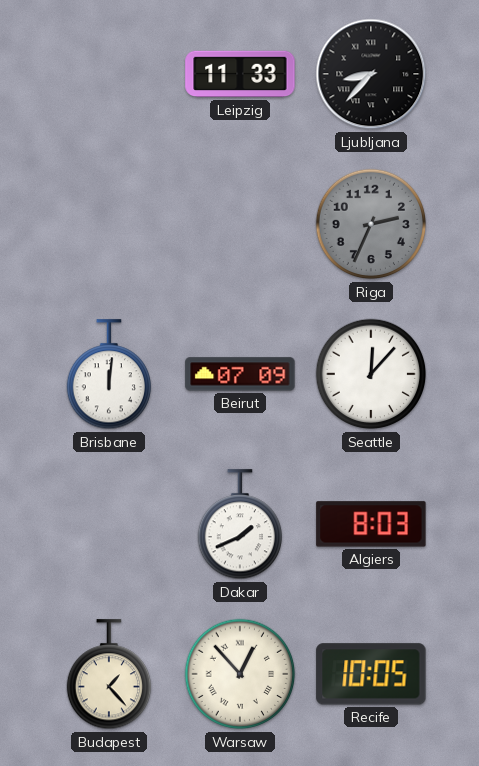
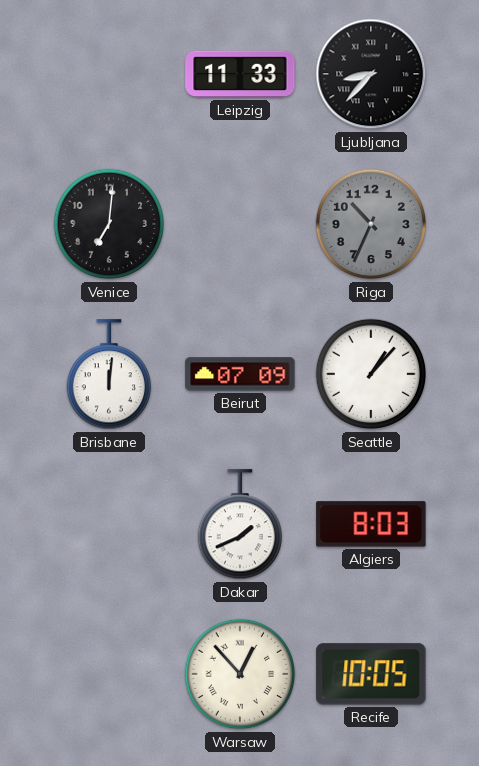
Venice: none -> 7:01
Riga: 2:34 -> 10:34
Seattle: 12:07 -> 1:07
Budapest: 1:23 -> none
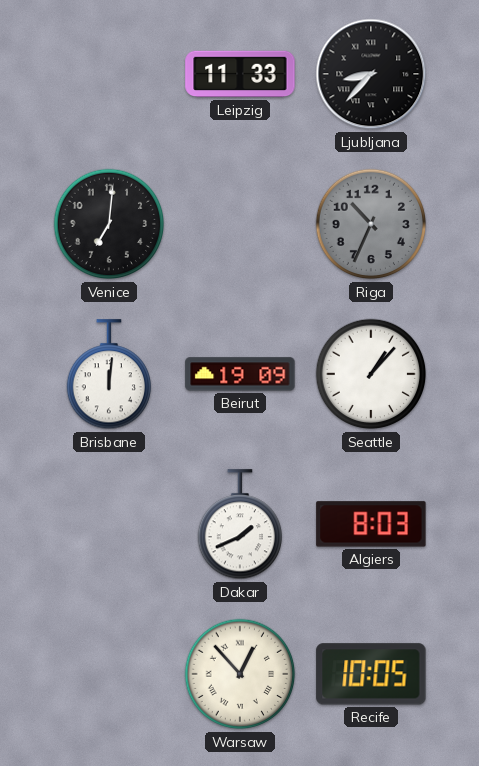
Beirut: 07:09 -> 19:09
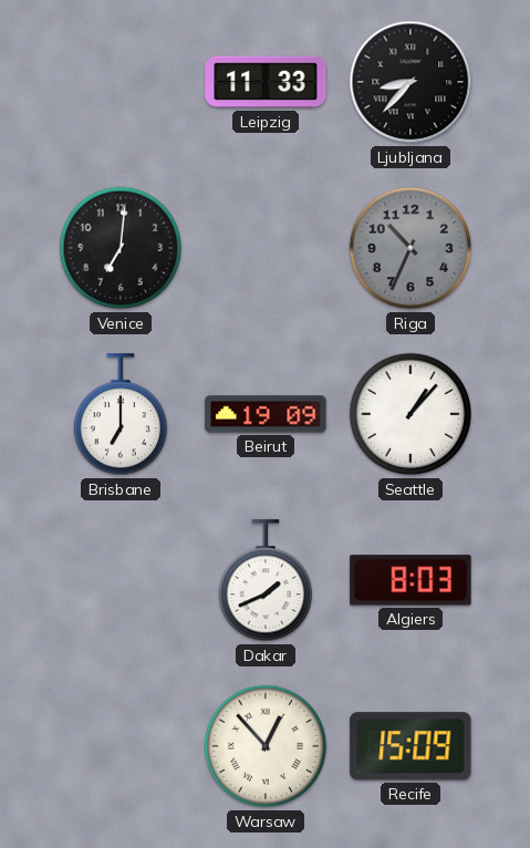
Brisbane: 12:01 -> 7:00
Recife: 10:05 -> 15:09
